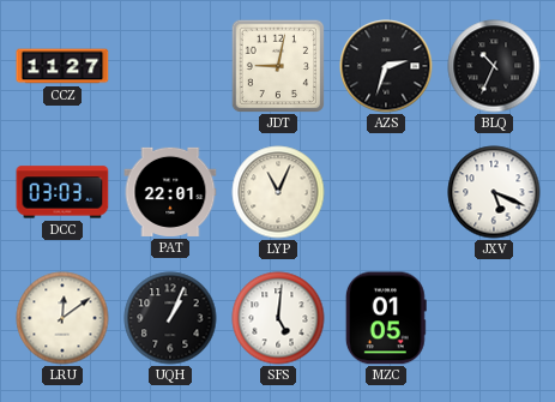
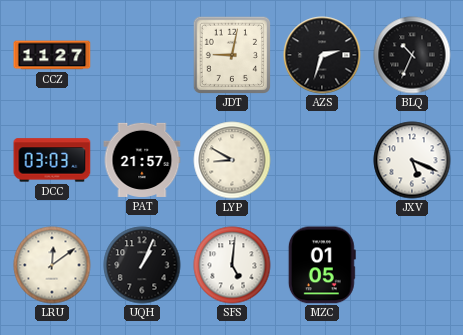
PAT: 22:01 -> 21:57
LYP: 11:04 -> 8:50
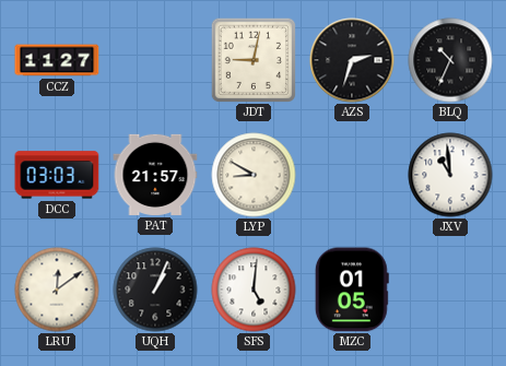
JXV: 5:19 -> 10:59
